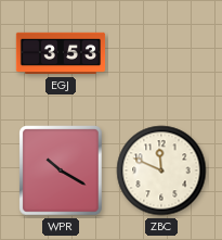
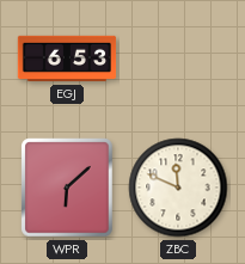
EGJ: 3:53 -> 6:53
WPR: 10:20 -> 6:08
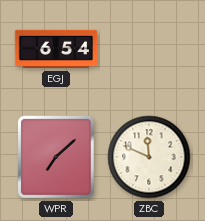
EGJ: 6:53 -> 6:54
WPR: 6:08 -> 7:08
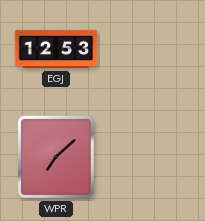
EGJ: 6:54 -> 12:53
ZBC: 11:49 -> none
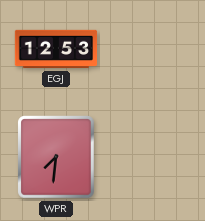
WPR: 7:08 -> 7:31
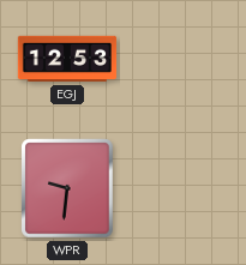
WPR: 7:31 -> 9:31
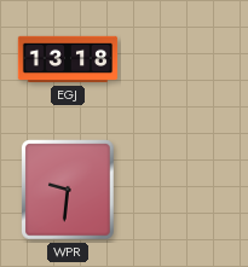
EGJ: 12:53 -> 13:18
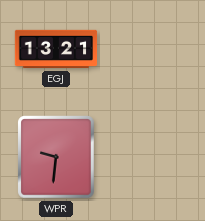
EGJ: 13:18 -> 13:21
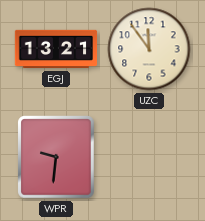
UZC: none -> 11:54
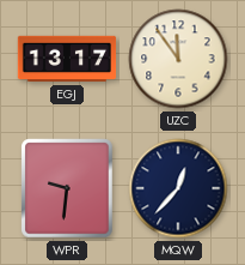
EGJ: 13:21 -> 13:17
MQW: none -> 12:37
